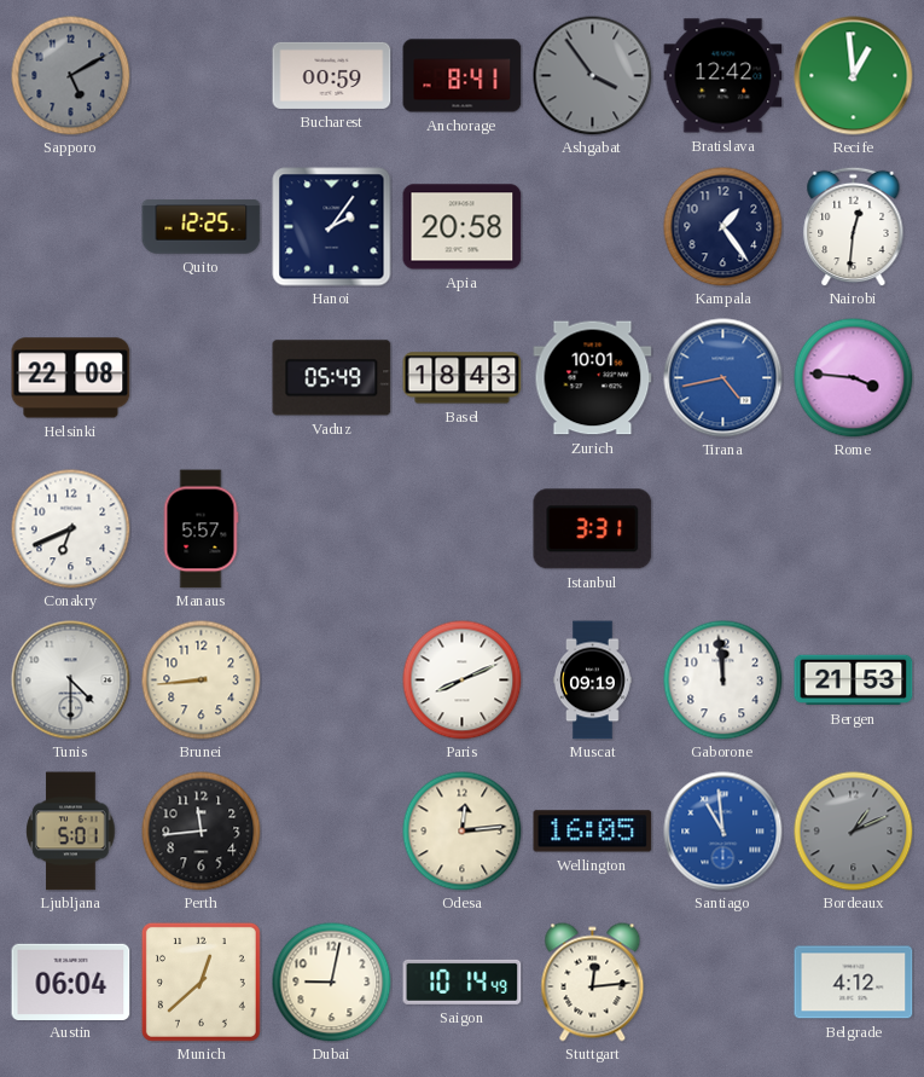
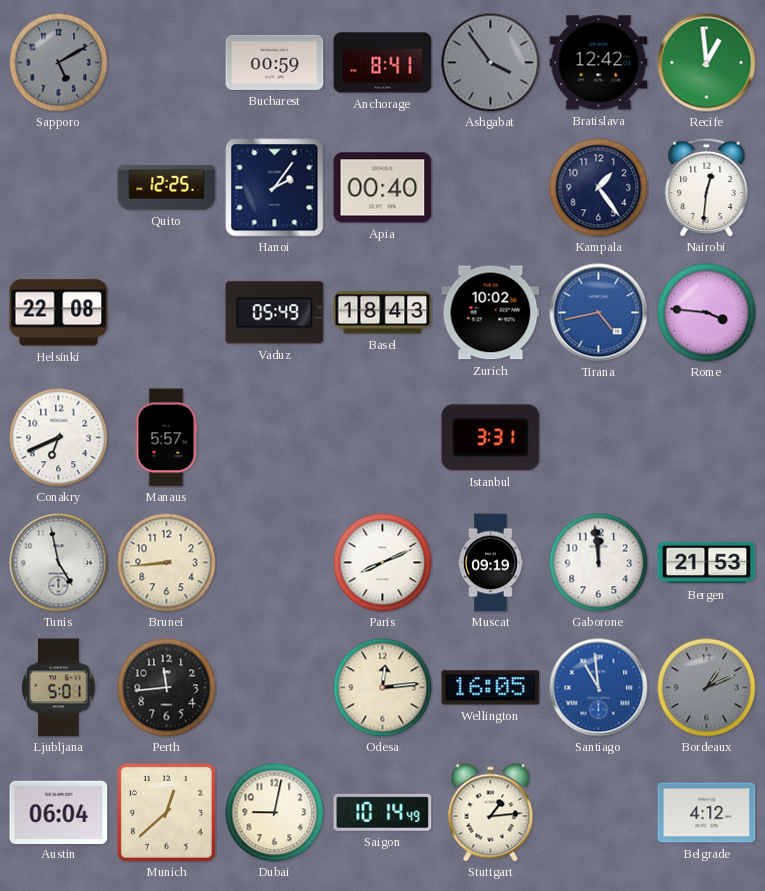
Apia: 20:58 -> 00:40
Zurich: 10:01 -> 10:02
Tunis: 4:30 -> 4:58
Stuttgart: 12:14 -> 1:14
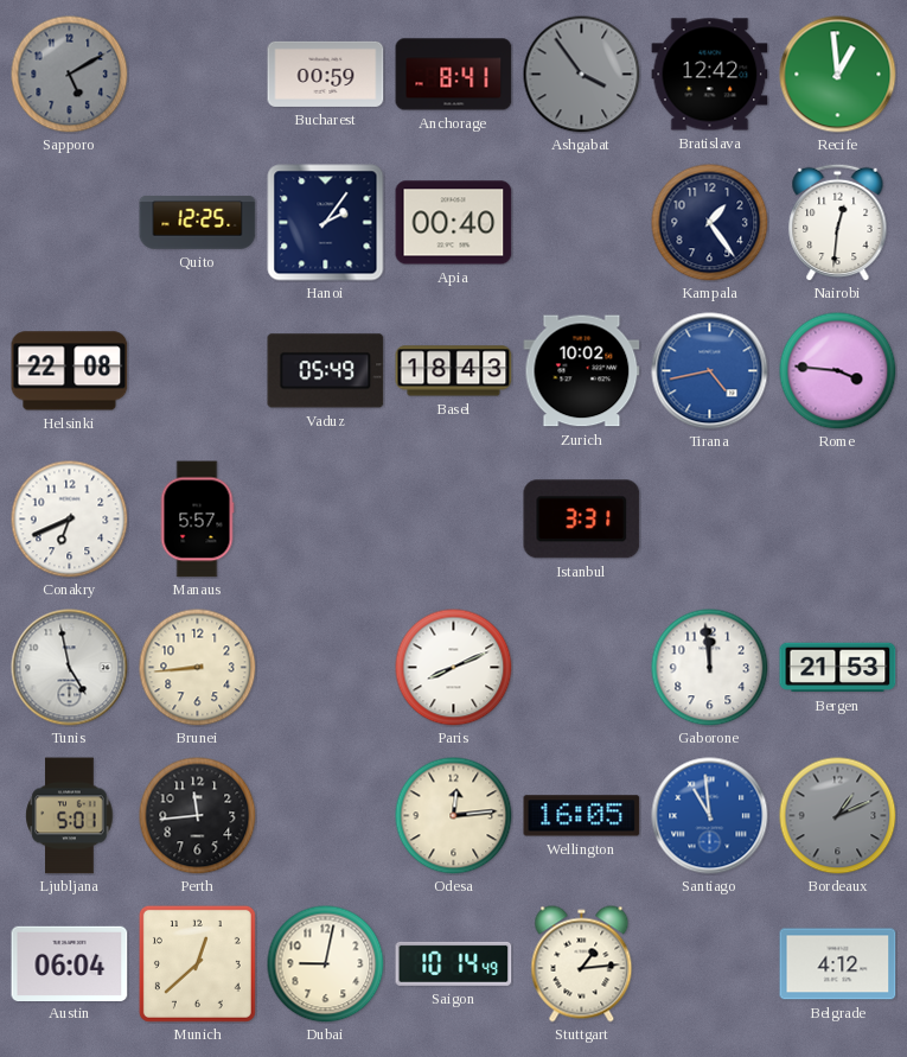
Muscat: 09:19 -> none
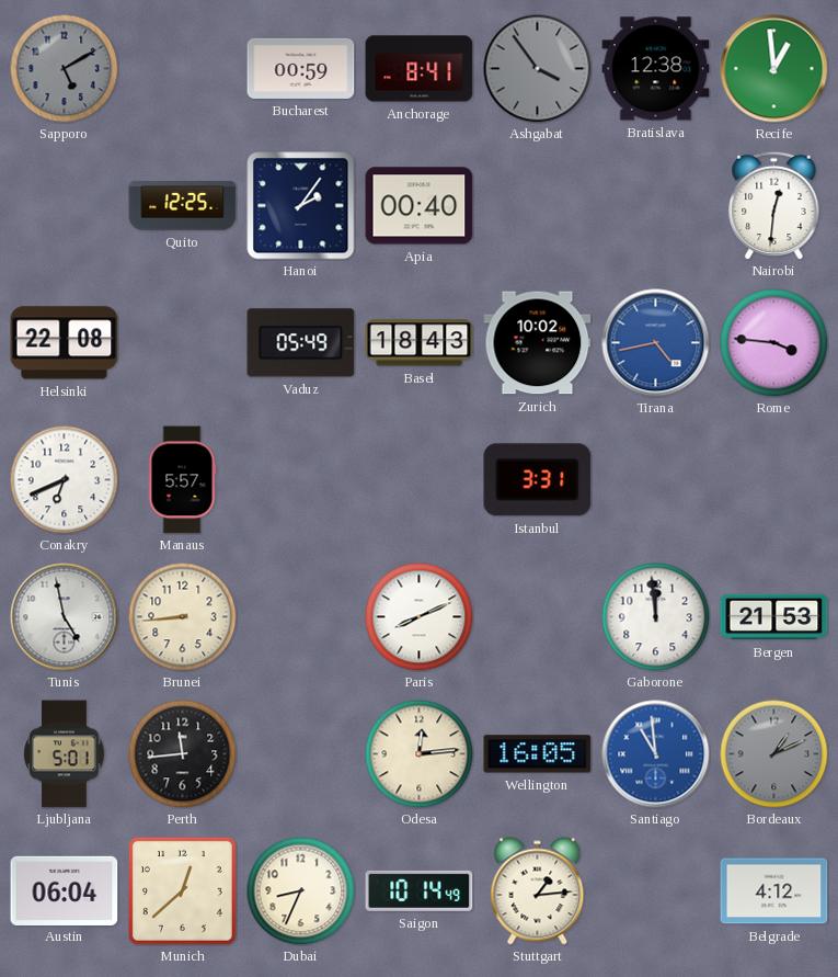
Bratislava: 12:42 -> 12:38
Kampala: 1:24 -> none
Dubai: 9:02 -> 8:34
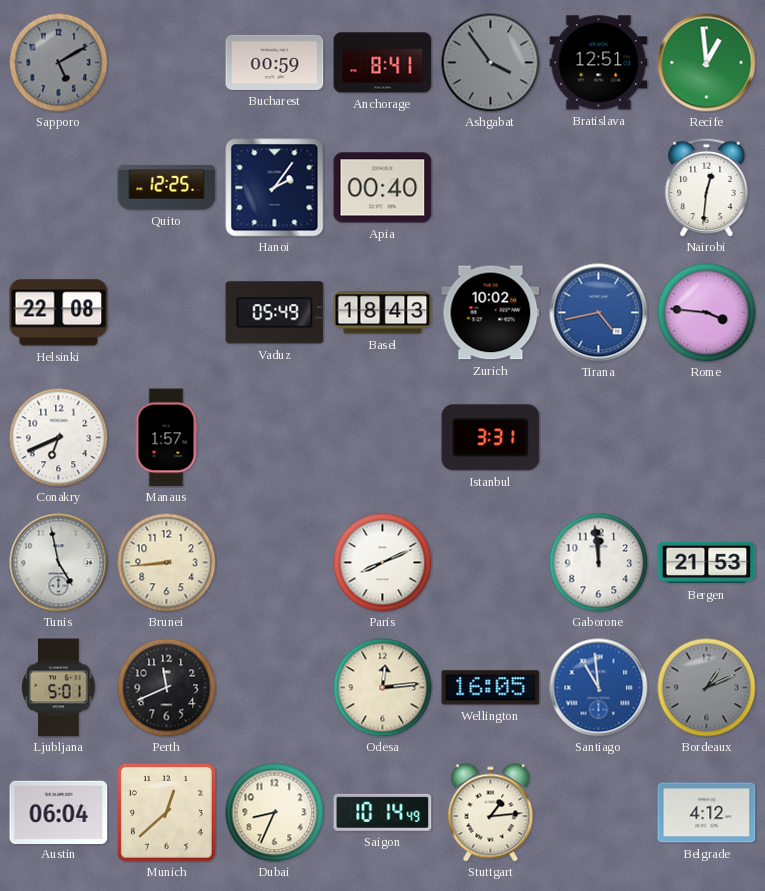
Bratislava: 12:38 -> 12:51
Manaus: 5:57 -> 1:57
Perth: 11:44 -> 11:41
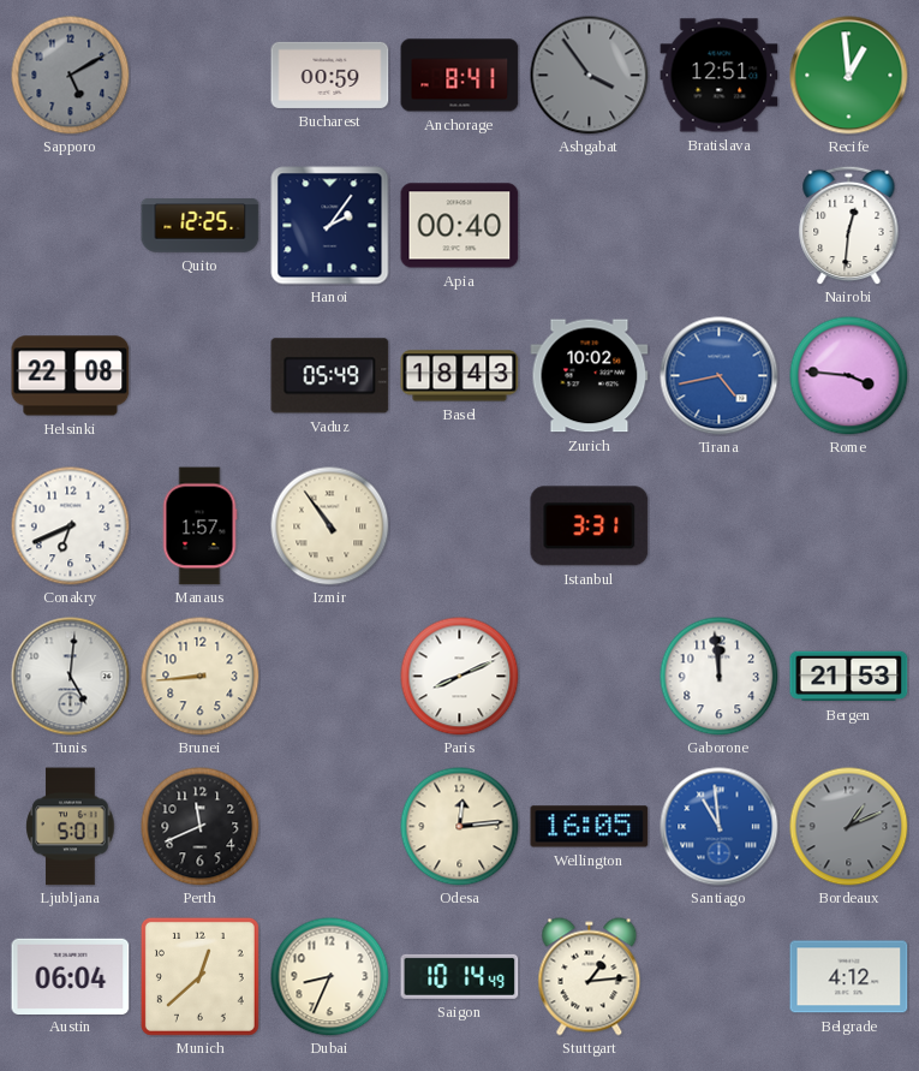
Izmir: none -> 10:54
Tunis: 4:58 -> 5:01
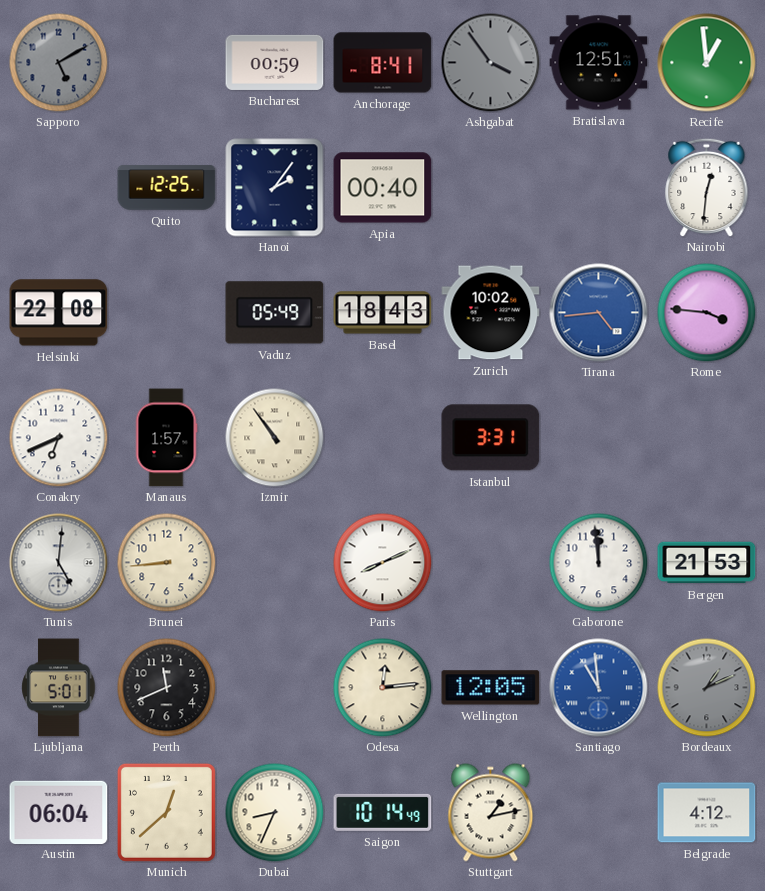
Tirana: 4:43 -> 4:44
Wellington: 16:05 -> 12:05
Stuttgart: 1:14 -> 1:13
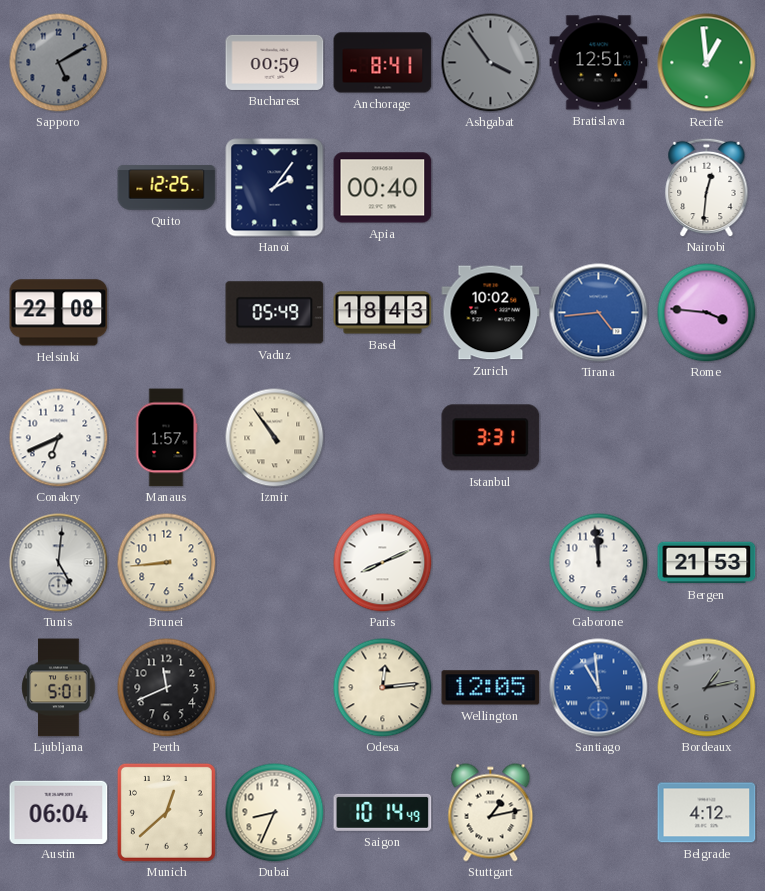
Bordeaux: 1:11 -> 1:13
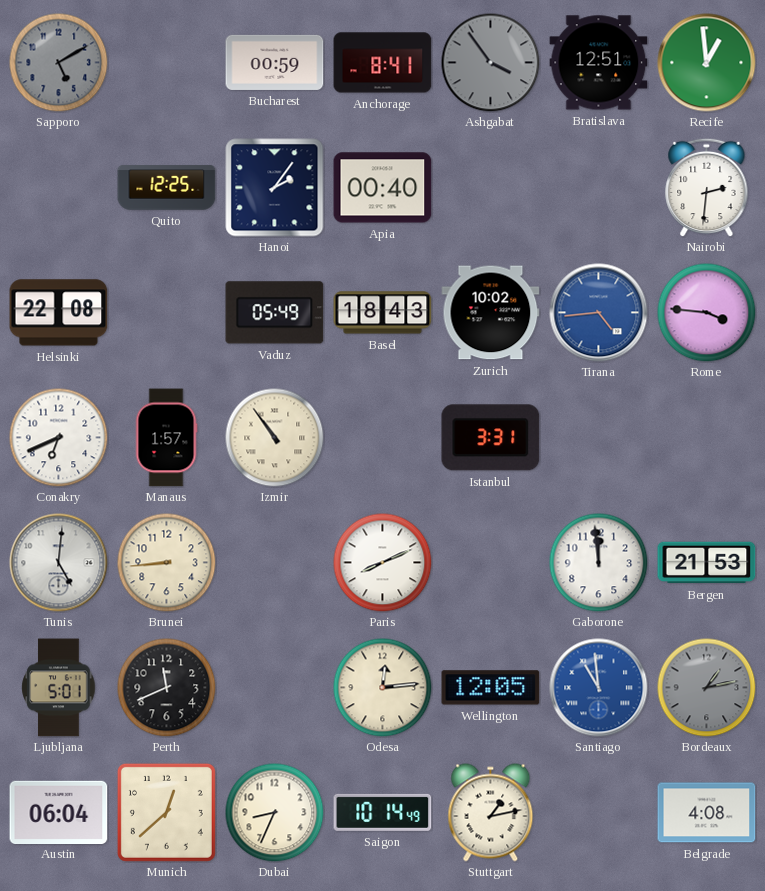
Nairobi: 12:31 -> 2:31
Belgrade: 4:12 -> 4:08
